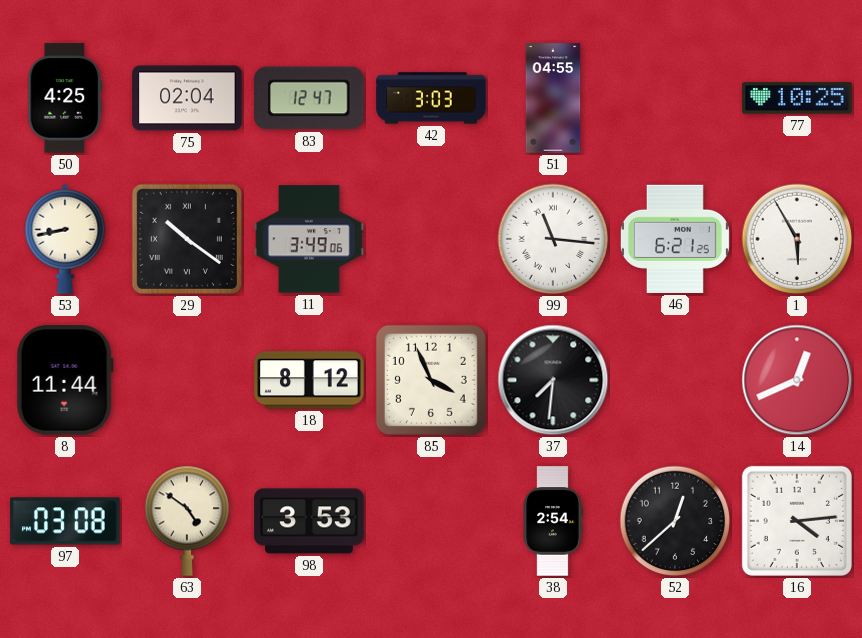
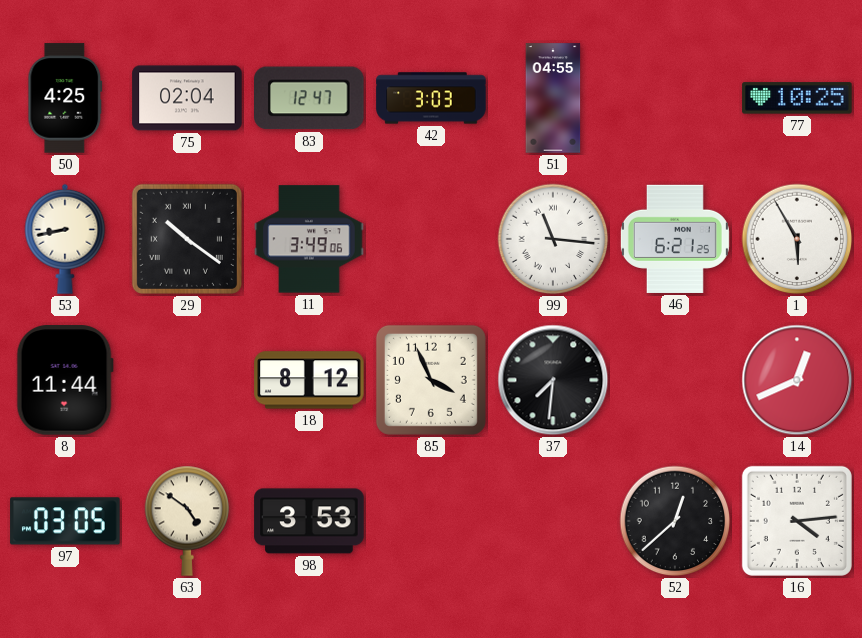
97: 03:08 -> 03:05
38: 2:54 -> none
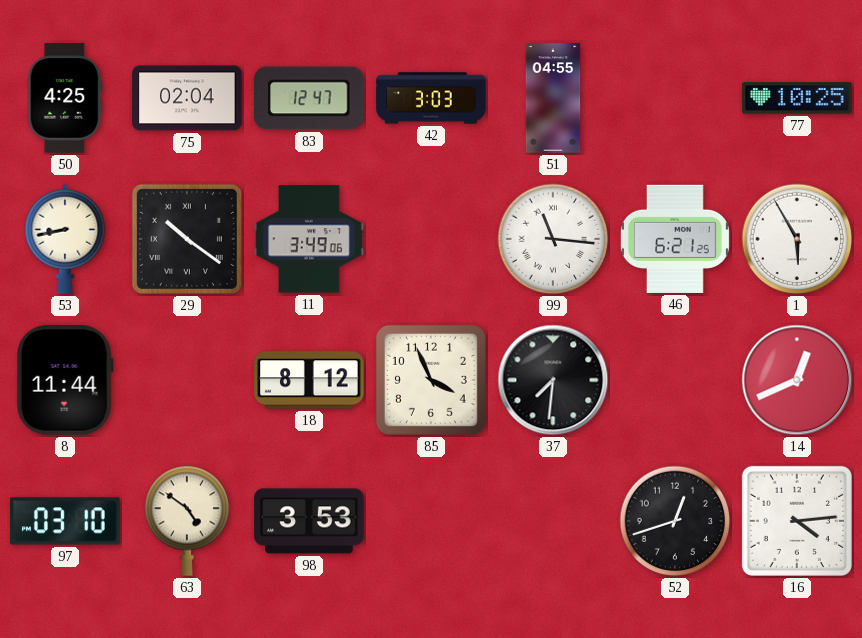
97: 03:05 -> 03:10
52: 12:38 -> 12:42
